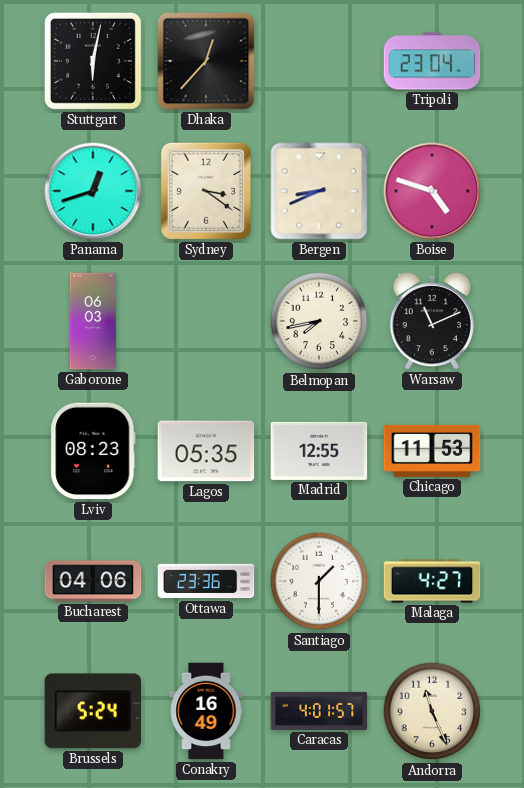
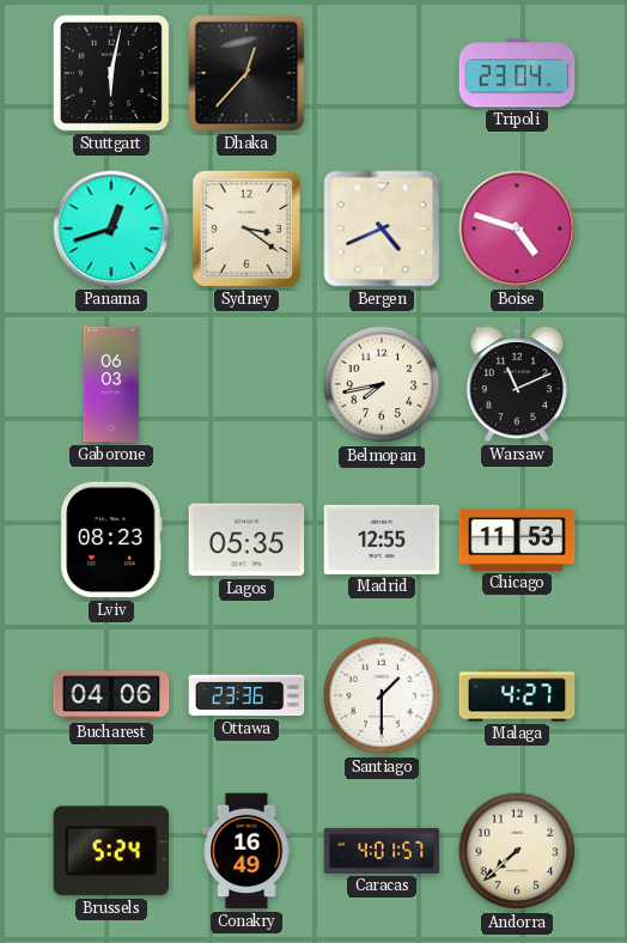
Bergen: 8:41 -> 4:41
Andorra: 11:26 -> 7:38
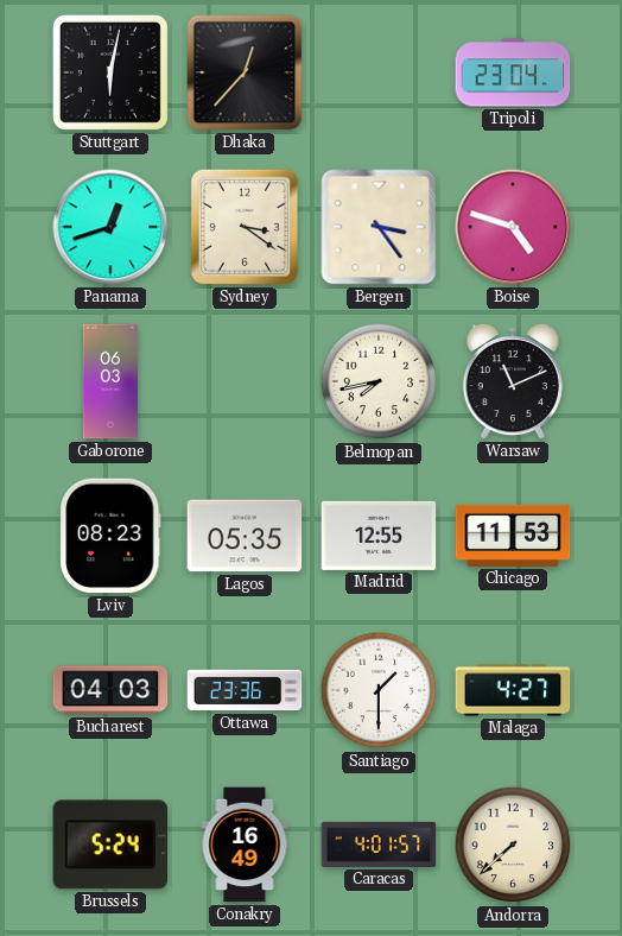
Bergen: 4:41 -> 3:24
Bucharest: 04:06 -> 04:03
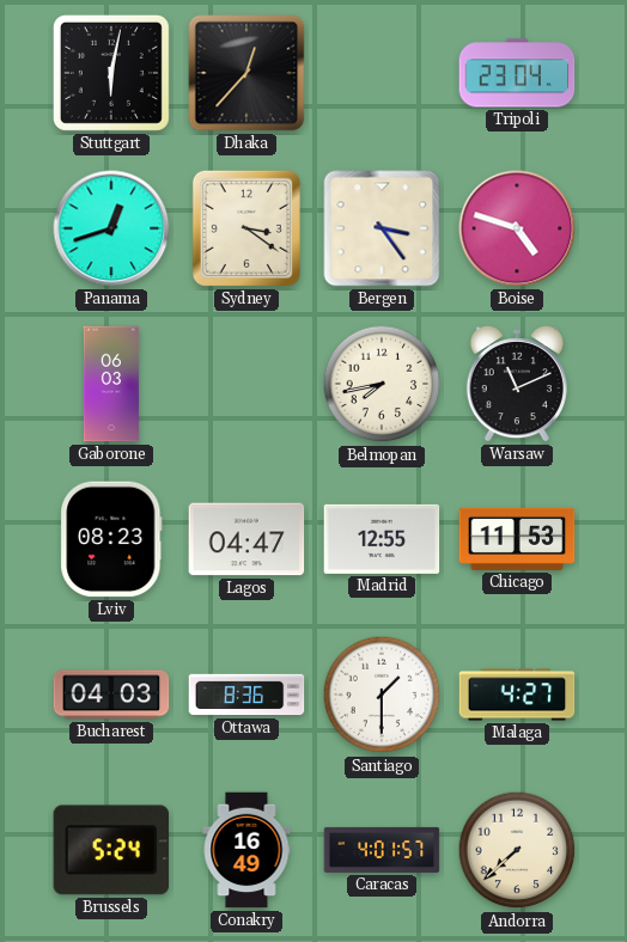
Lagos: 05:35 -> 04:47
Ottawa: 23:36 -> 8:36
